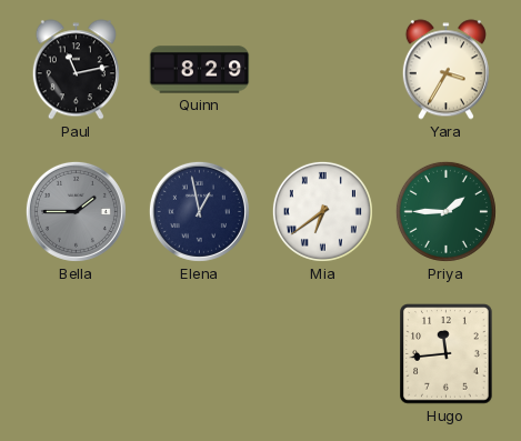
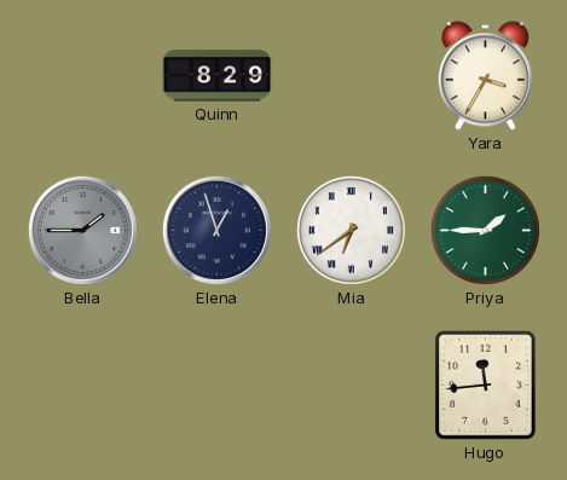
Paul: 11:13 -> none
Elena: 12:58 -> 12:57
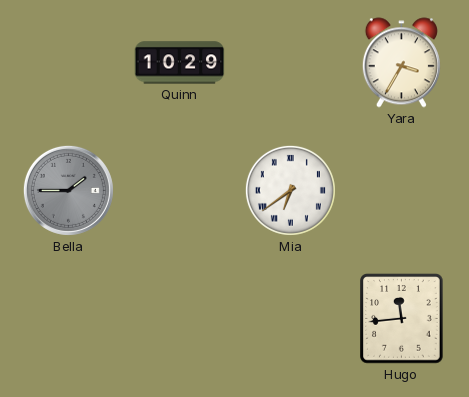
Quinn: 8:29 -> 10:29
Elena: 12:57 -> none
Priya: 1:45 -> none
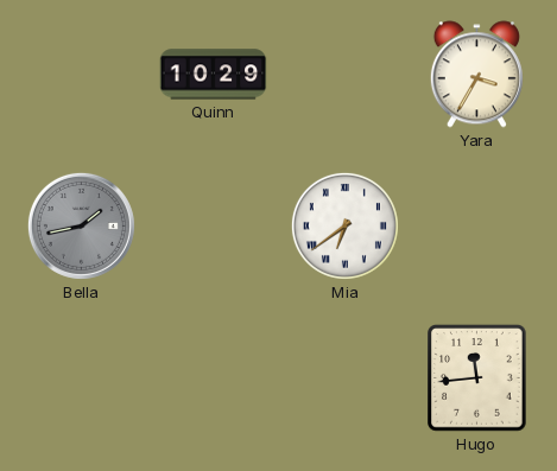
Bella: 1:45 -> 1:43
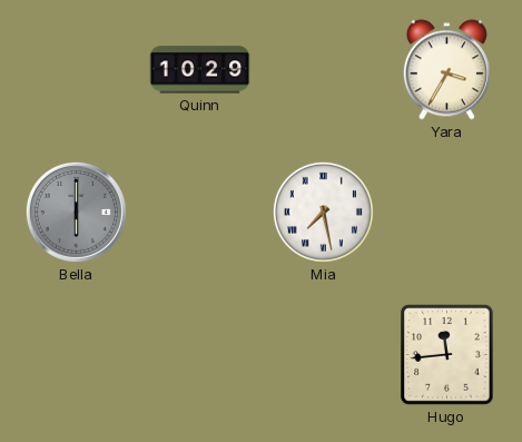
Bella: 1:43 -> 6:00
Mia: 6:39 -> 7:28
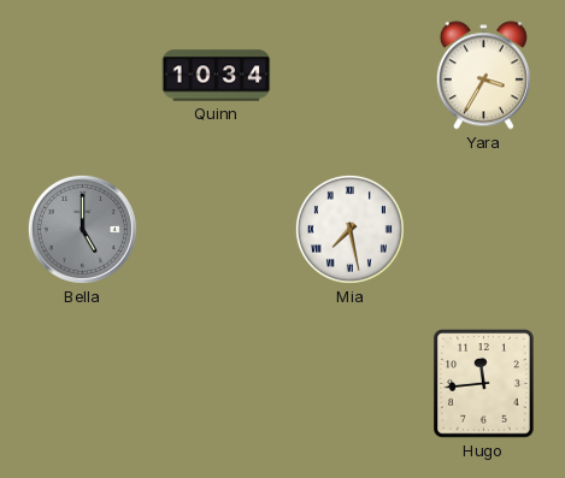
Quinn: 10:29 -> 10:34
Bella: 6:00 -> 5:00
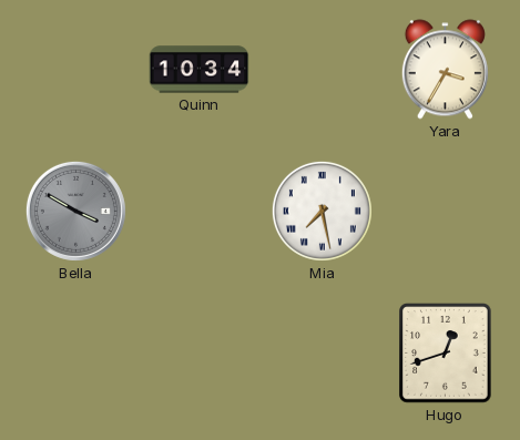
Bella: 5:00 -> 3:50
Hugo: 11:44 -> 12:42
